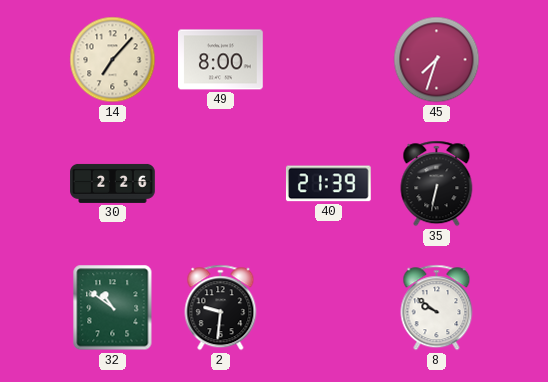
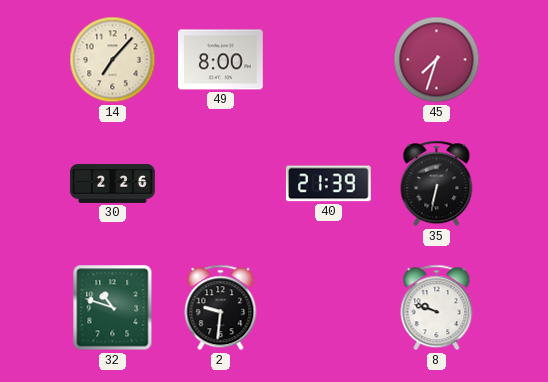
32: 10:51 -> 10:48
8: 9:51 -> 9:48
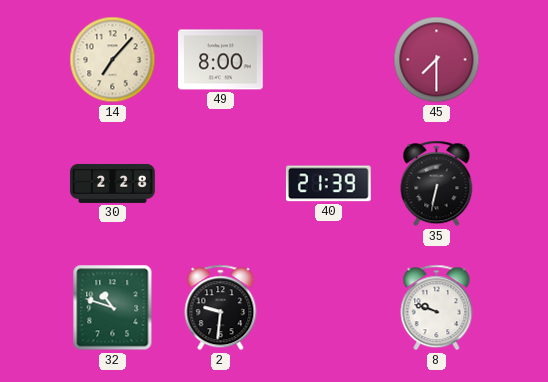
45: 7:33 -> 7:30
30: 2:26 -> 2:28
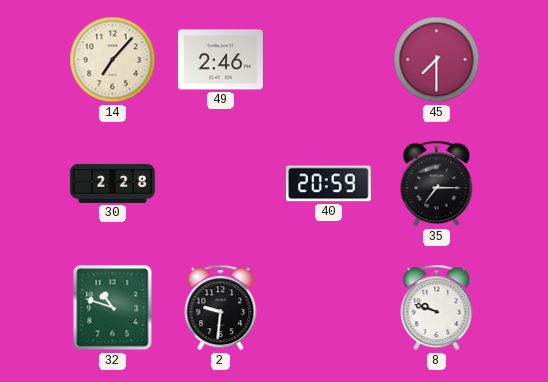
49: 8:00 -> 2:46
40: 21:39 -> 20:59
35: 6:32 -> 7:15
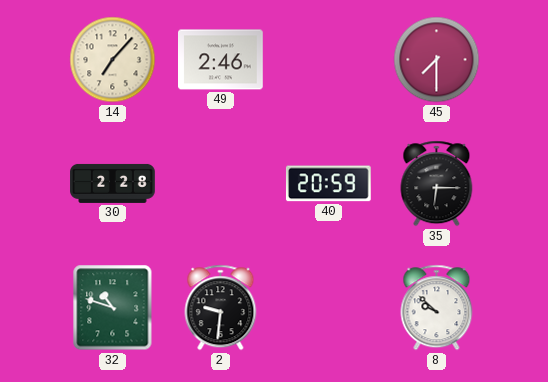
35: 7:15 -> 6:15
8: 9:48 -> 9:52
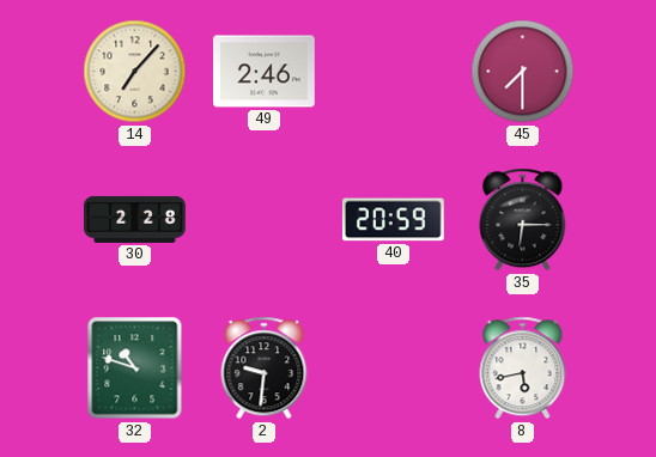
8: 9:52 -> 5:43
